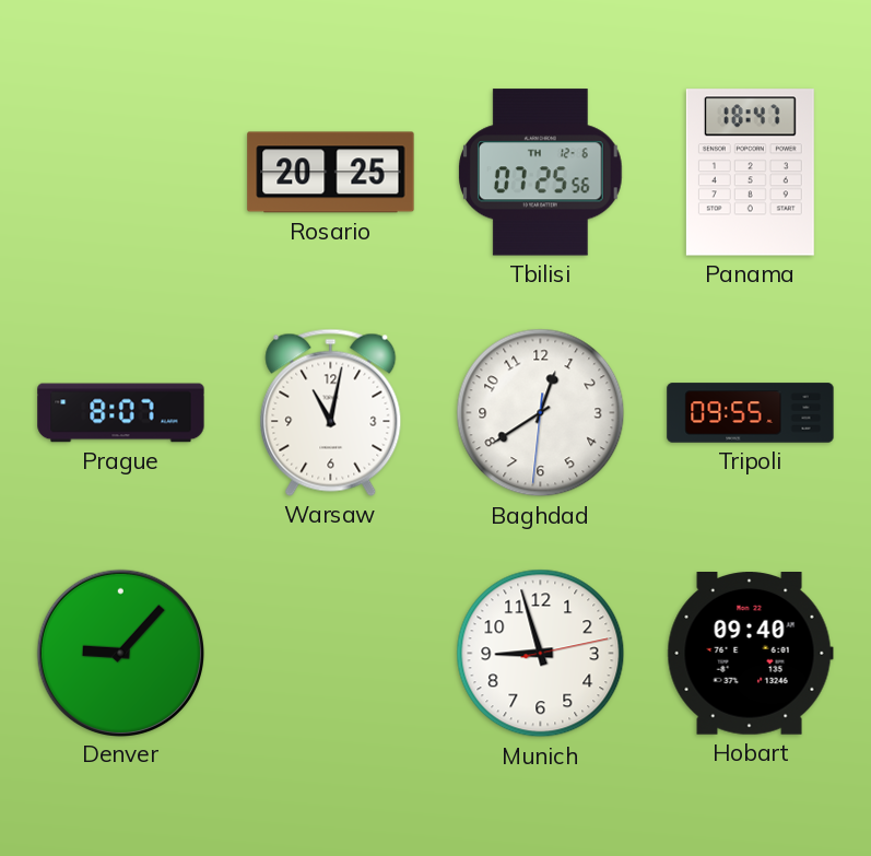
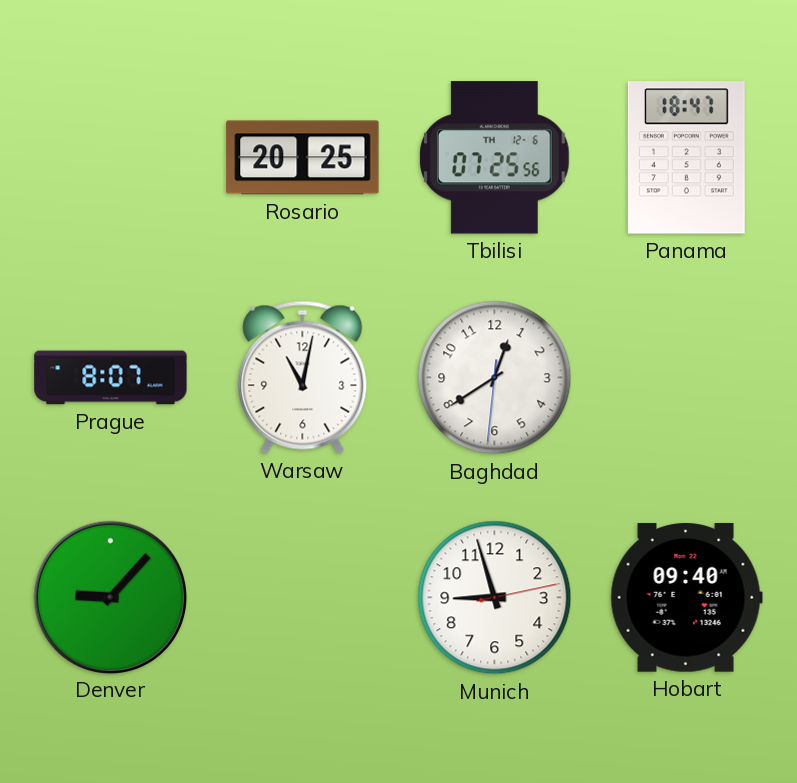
Tripoli: 09:55 -> none
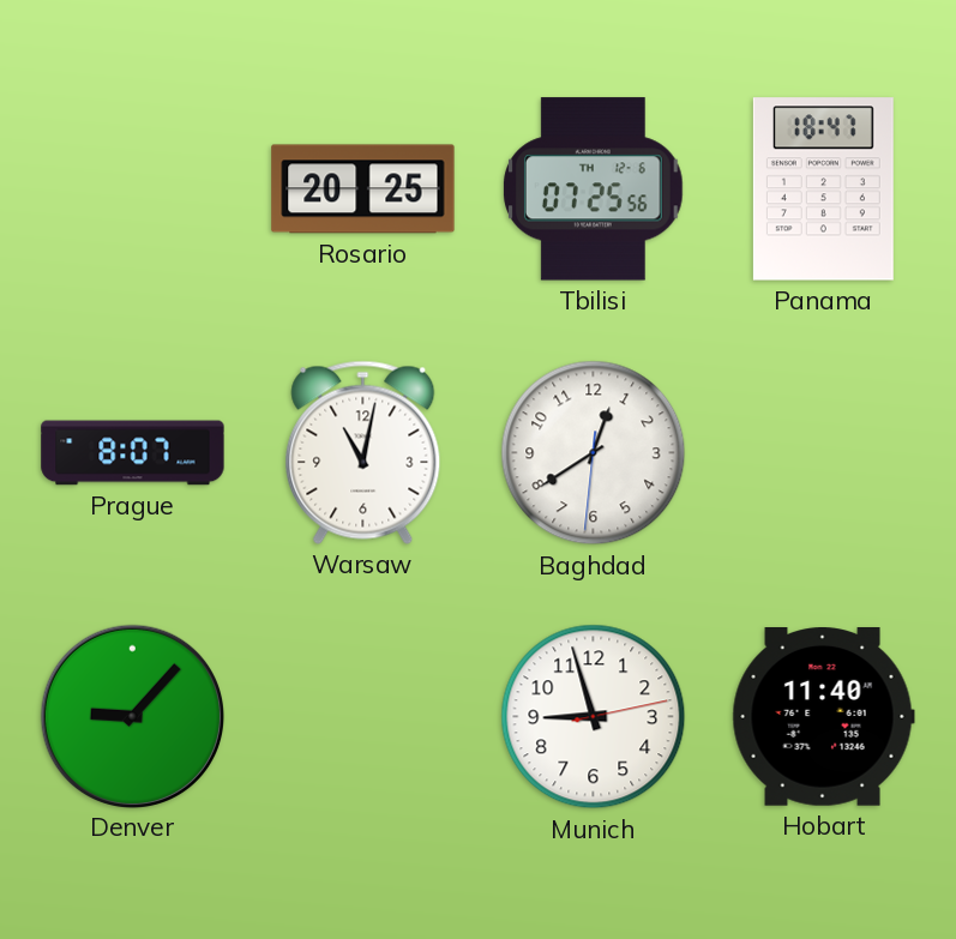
Hobart: 09:40 -> 11:40
